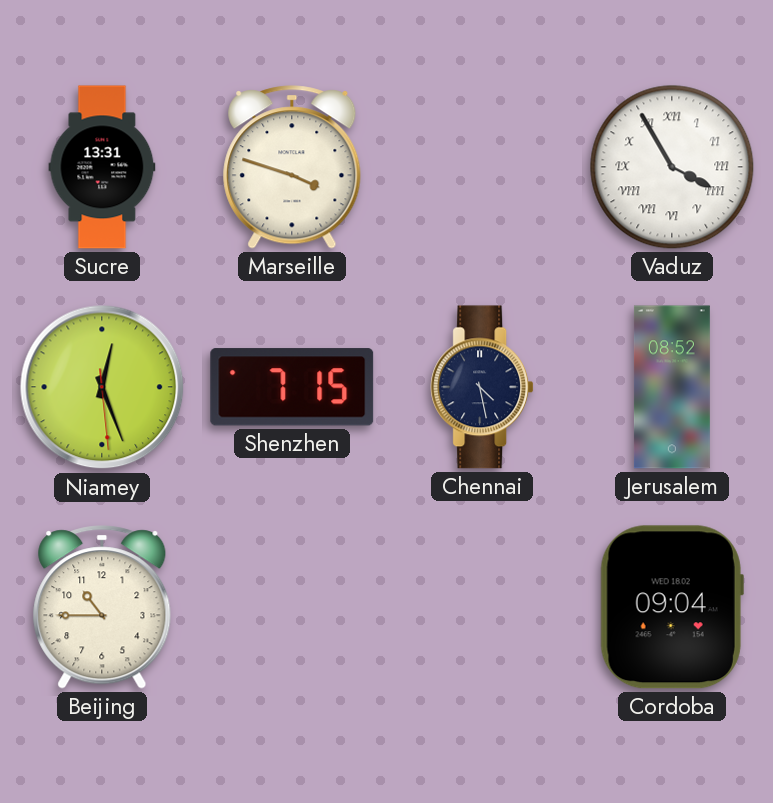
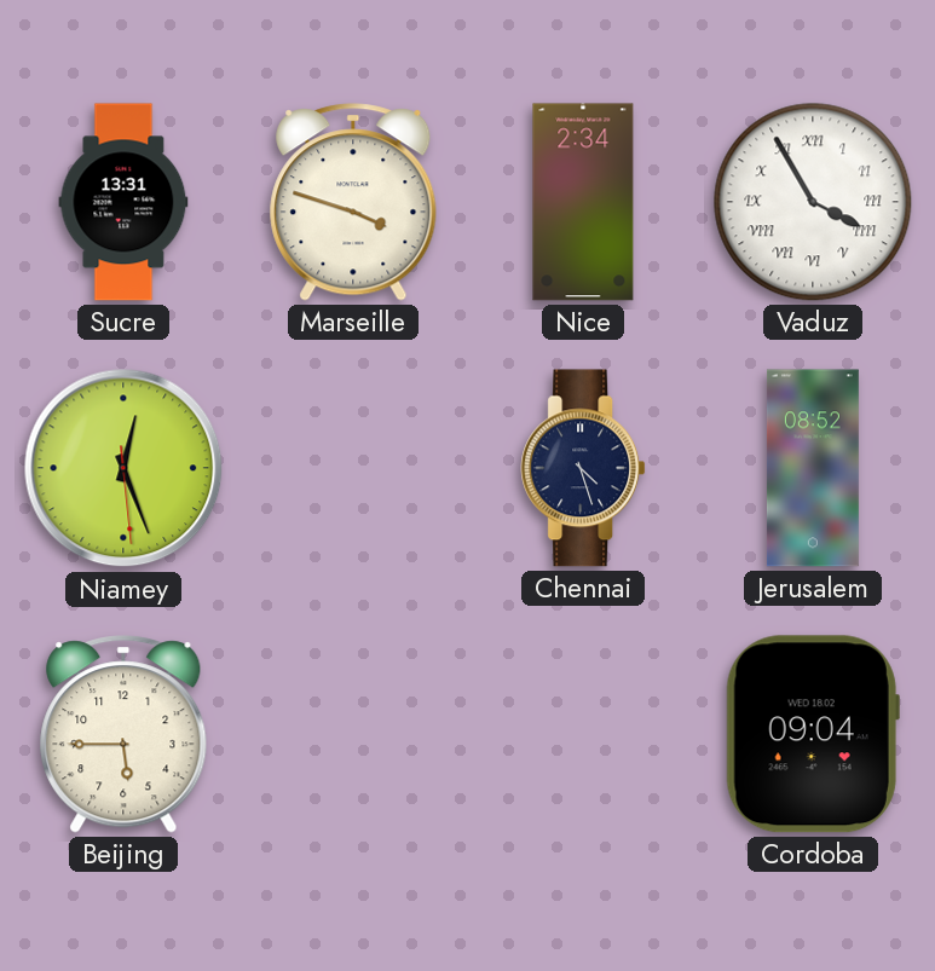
Nice: none -> 2:34
Shenzhen: 7:15 -> none
Chennai: 4:28 -> 4:27
Beijing: 10:45 -> 5:45
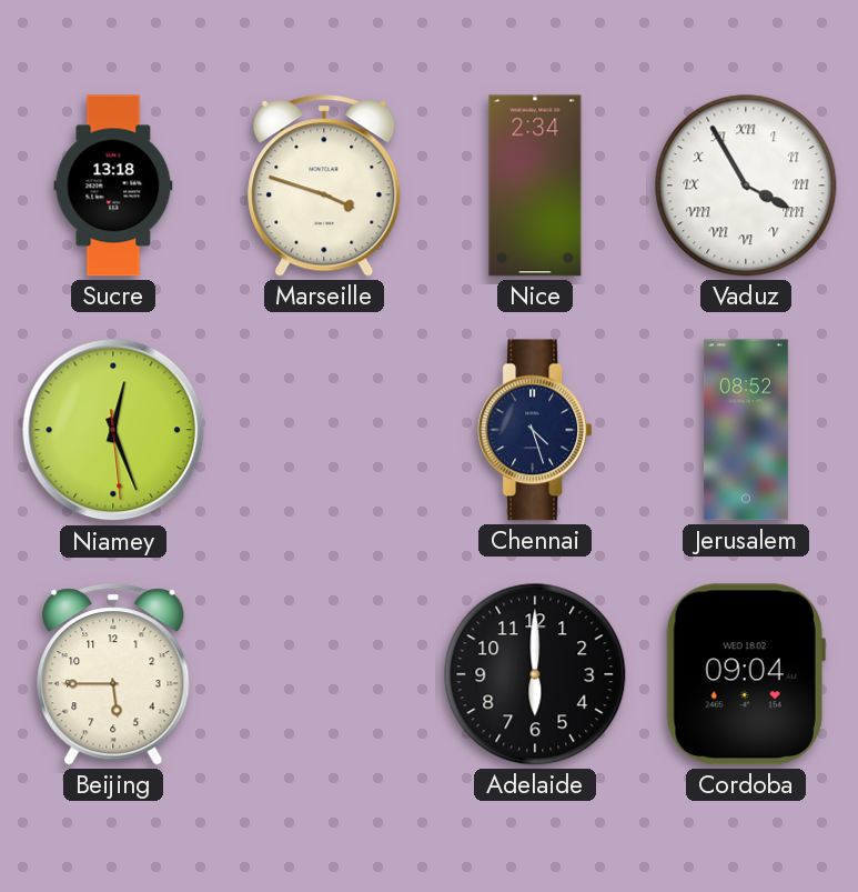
Sucre: 13:31 -> 13:18
Adelaide: none -> 6:00
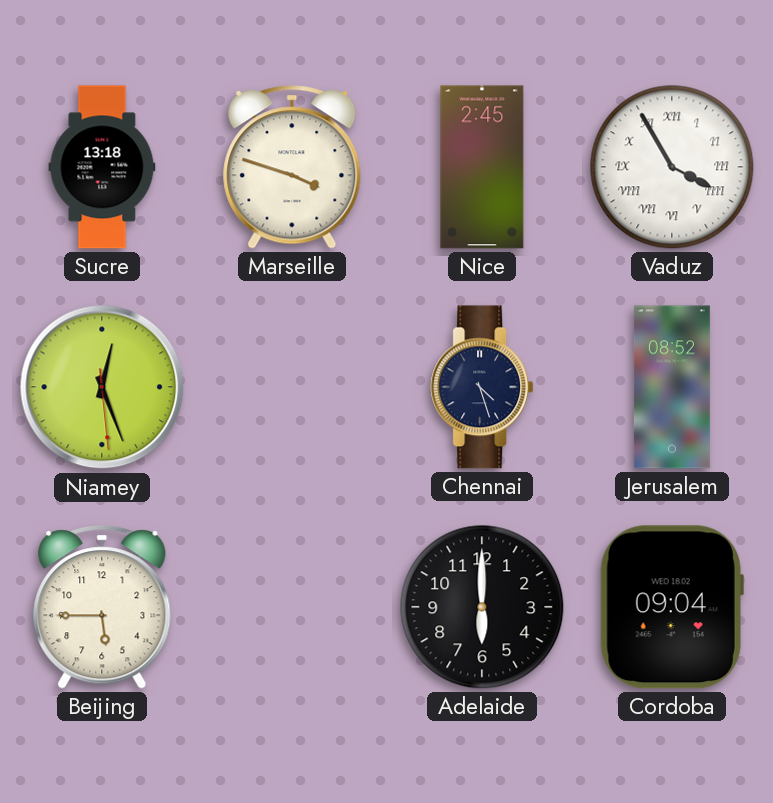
Nice: 2:34 -> 2:45
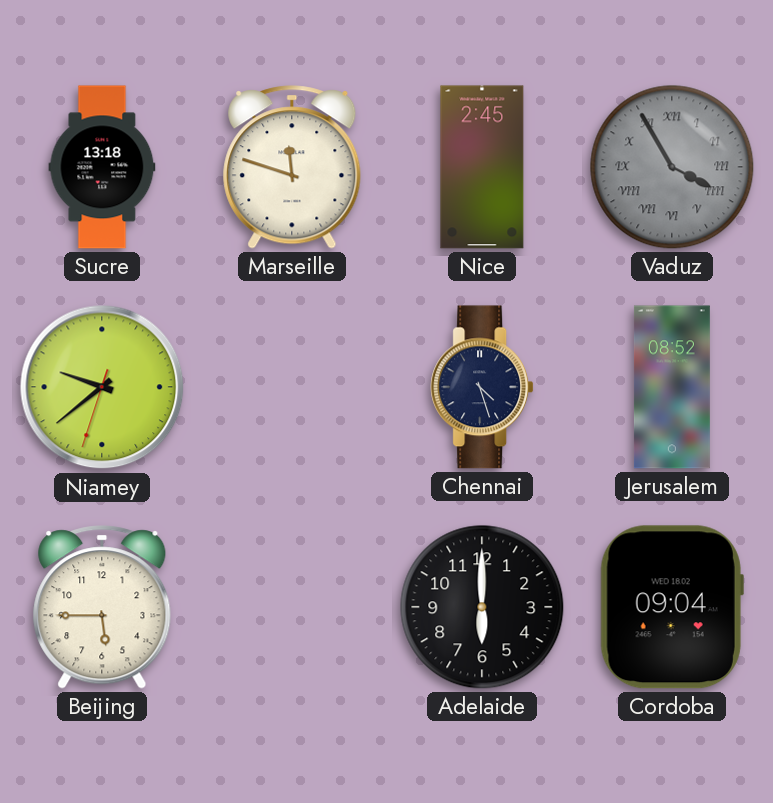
Marseille: 3:48 -> 11:48
Vaduz dial: white -> grey
Niamey: 12:26 -> 9:38
